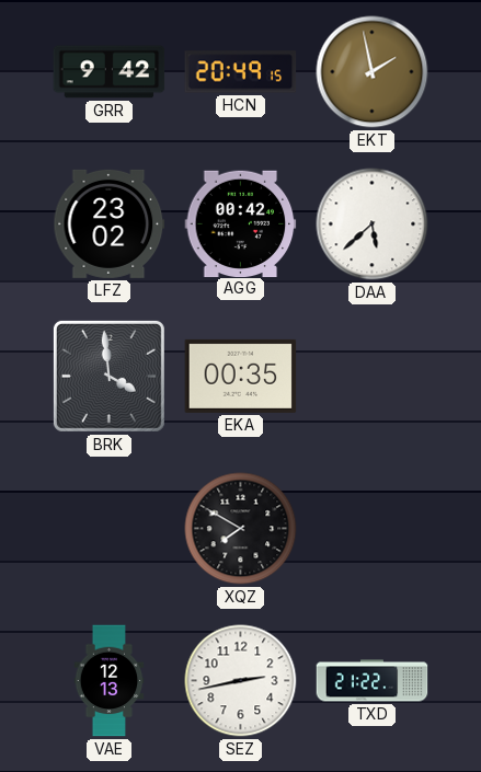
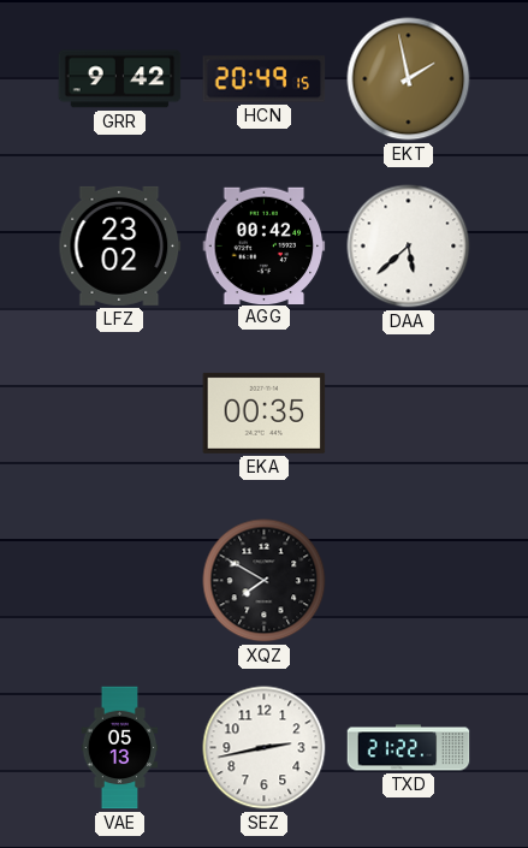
BRK: 3:59 -> none
VAE: 12:13 -> 05:13
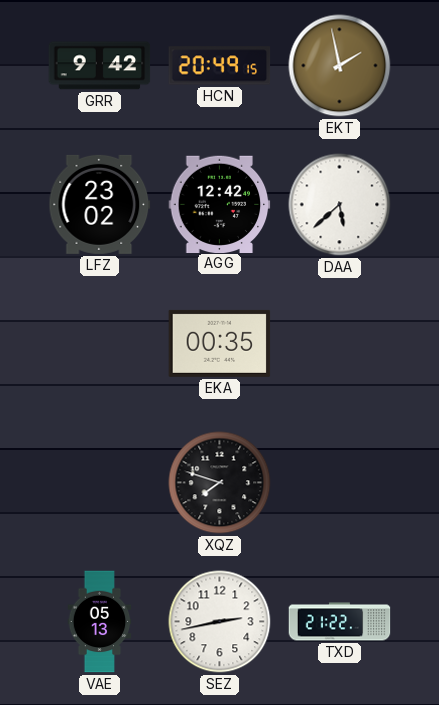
AGG: 00:42 -> 12:42
XQZ: 7:50 -> 7:48
